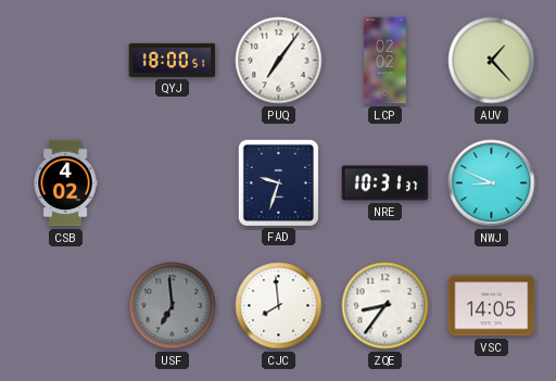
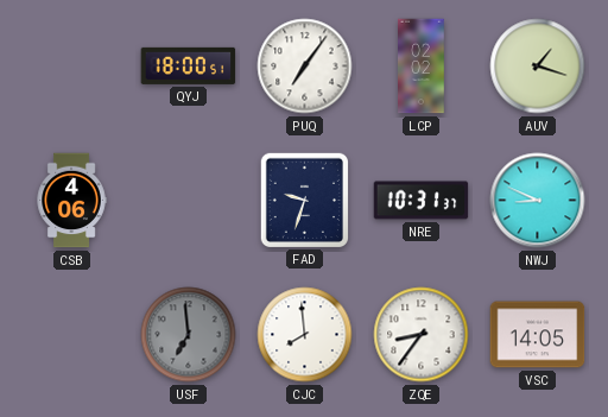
AUV: 1:23 -> 1:18
CSB: 4:02 -> 4:06
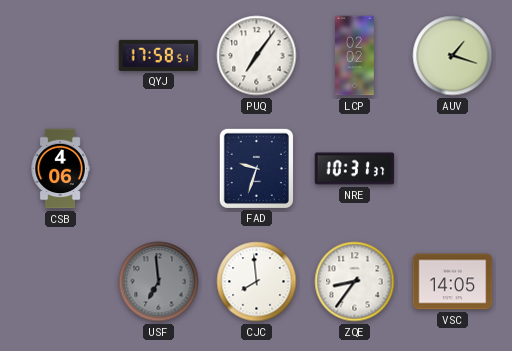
QYJ: 18:00 -> 17:58
NWJ: 8:49 -> none
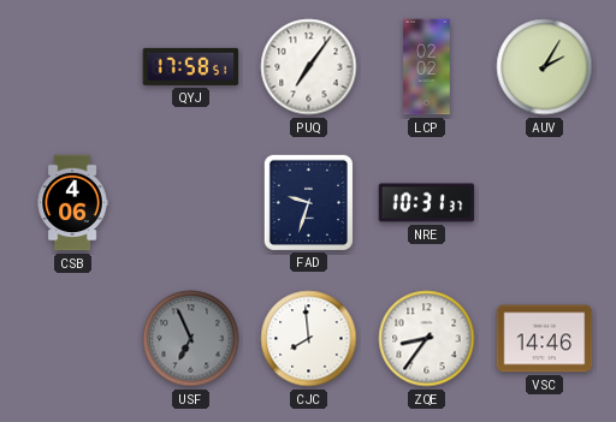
AUV: 1:18 -> 2:05
USF: 6:59 -> 6:56
VSC: 14:05 -> 14:46
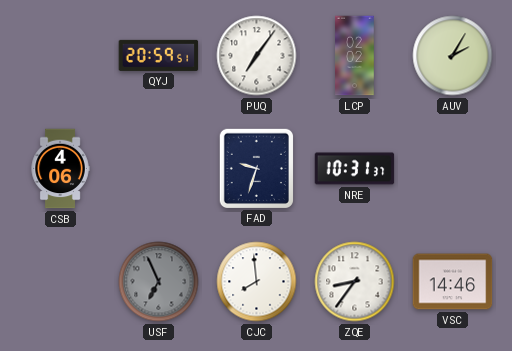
QYJ: 17:58 -> 20:59
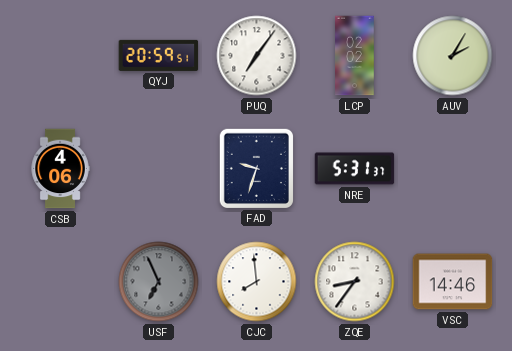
NRE: 10:31 -> 5:31
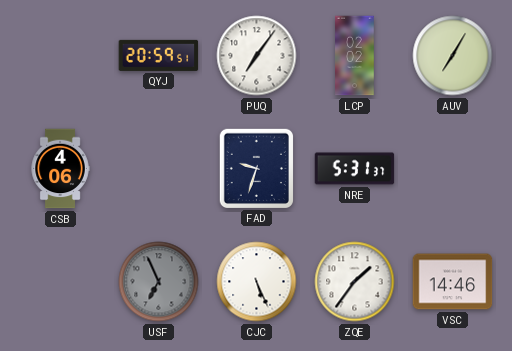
AUV: 2:05 -> 7:05
CJC: 7:59 -> 5:26
ZQE: 8:36 -> 1:36
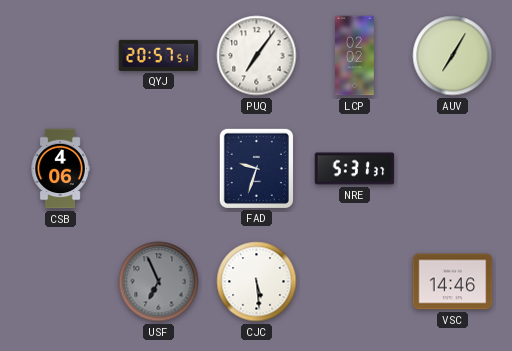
QYJ: 20:59 -> 20:57
CJC: 5:26 -> 5:29
ZQE: 1:36 -> none
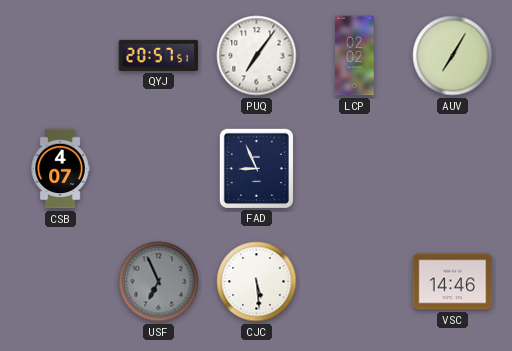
CSB: 4:06 -> 4:07
FAD: 9:33 -> 8:56
NRE: 5:31 -> none
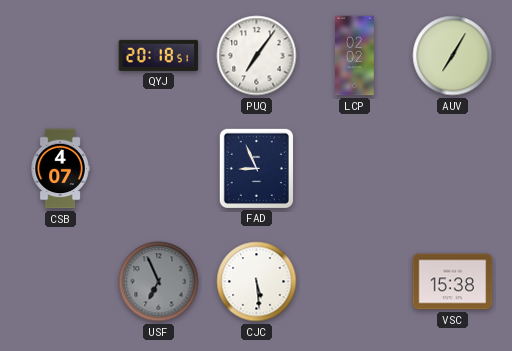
QYJ: 20:57 -> 20:18
VSC: 14:46 -> 15:38
